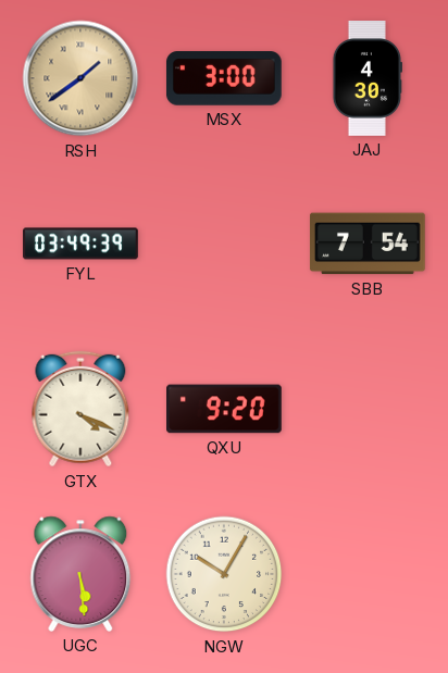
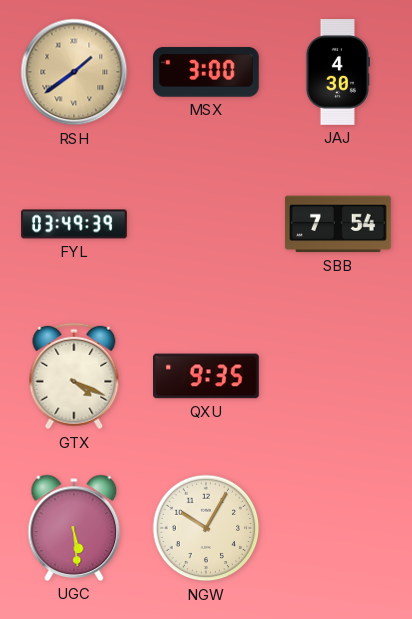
QXU: 9:20 -> 9:35
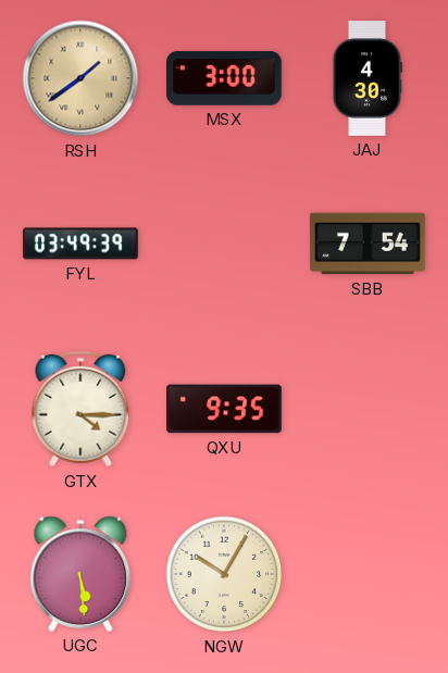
GTX: 4:19 -> 4:15
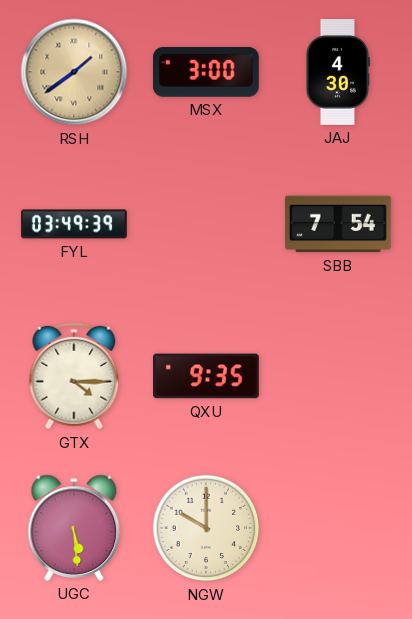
NGW: 10:05 -> 10:00
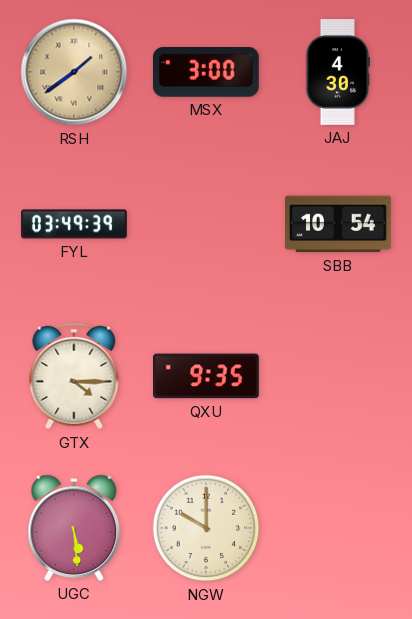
SBB: 7:54 -> 10:54
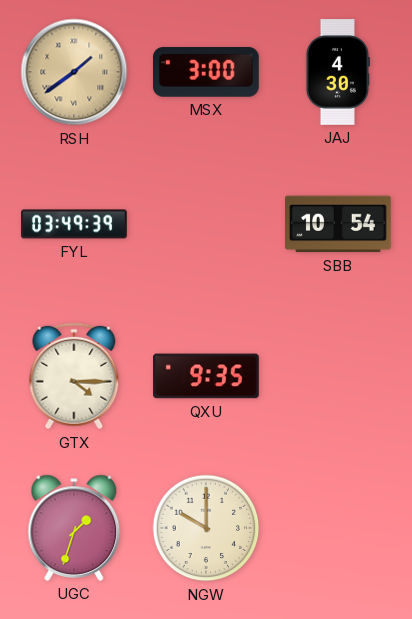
UGC: 5:29 -> 1:33
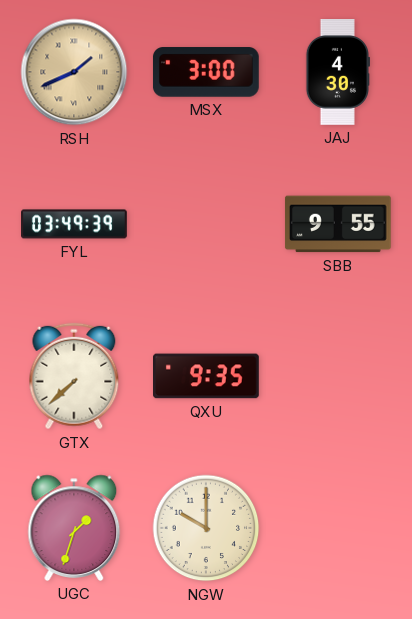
RSH: 1:39 -> 1:41
SBB: 10:54 -> 9:55
GTX: 4:15 -> 7:38
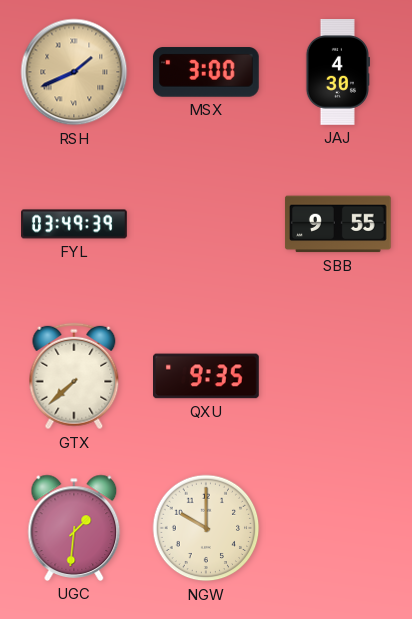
UGC: 1:33 -> 1:31
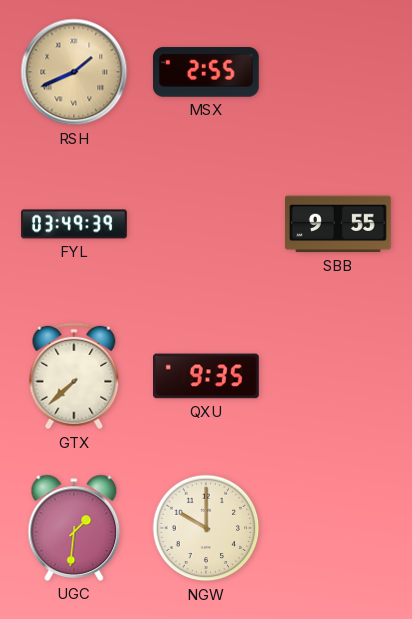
MSX: 3:00 -> 2:55
JAJ: 4:30 -> none
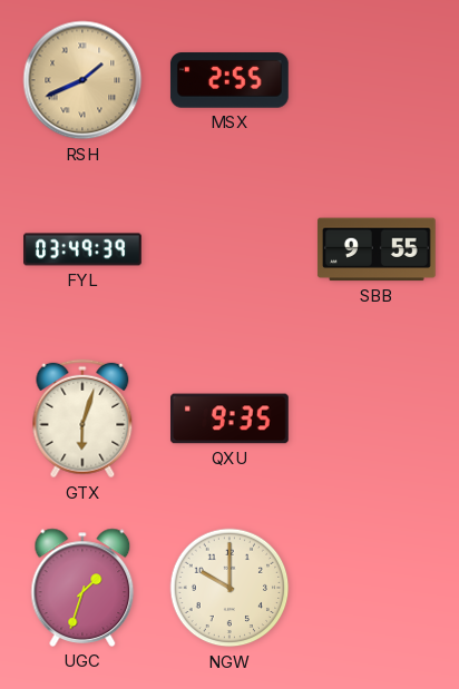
GTX: 7:38 -> 6:03
UGC: 1:31 -> 1:33
